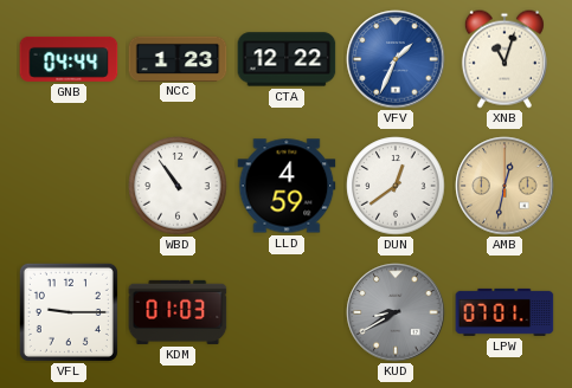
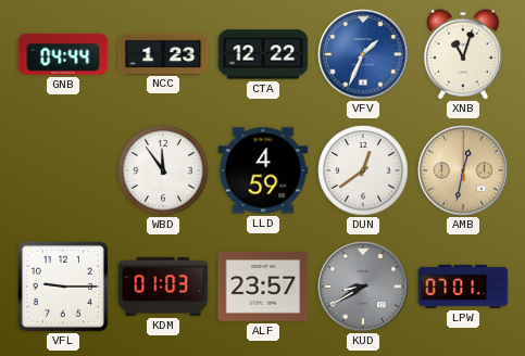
WBD: 10:54 -> 11:54
ALF: none -> 23:57
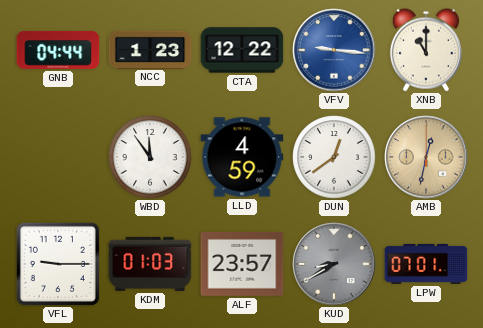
VFV: 1:34 -> 9:16
XNB: 11:03 -> 11:00
